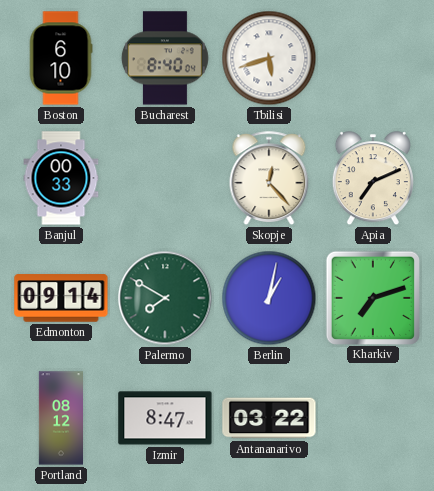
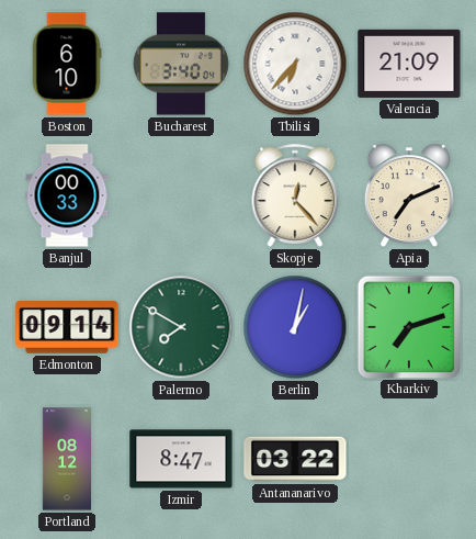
Bucharest: 8:40 -> 3:40
Tbilisi: 5:42 -> 6:37
Valencia: none -> 21:09
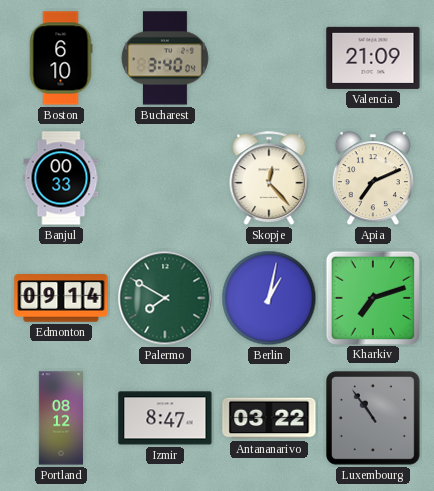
Tbilisi: 6:37 -> none
Luxembourg: none -> 10:54
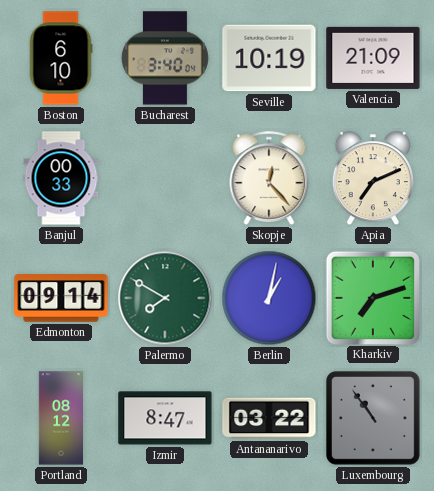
Seville: none -> 10:19
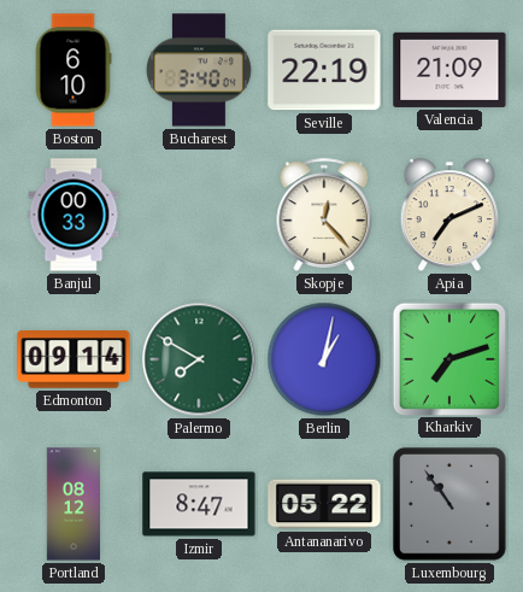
Seville: 10:19 -> 22:19
Antananarivo: 03:22 -> 05:22
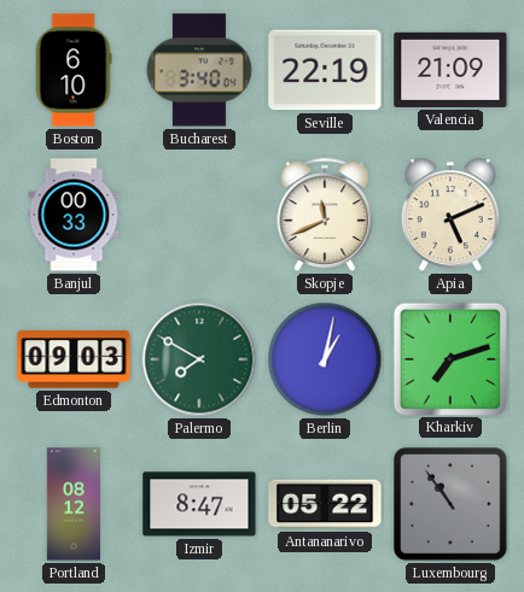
Skopje: 12:23 -> 11:41
Apia: 7:11 -> 5:11
Edmonton: 09:14 -> 09:03
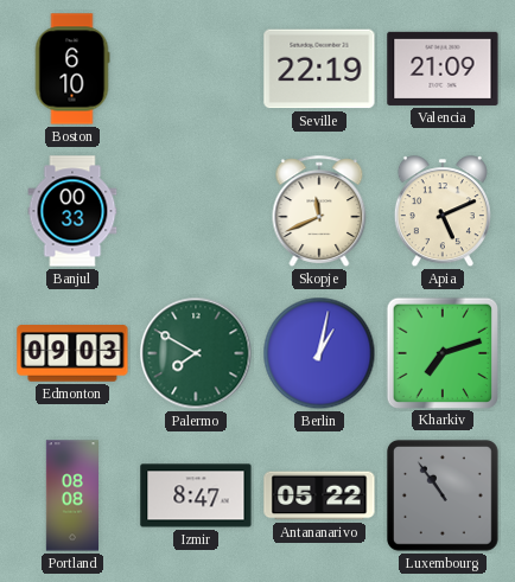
Bucharest: 3:40 -> none
Portland: 08:12 -> 08:08
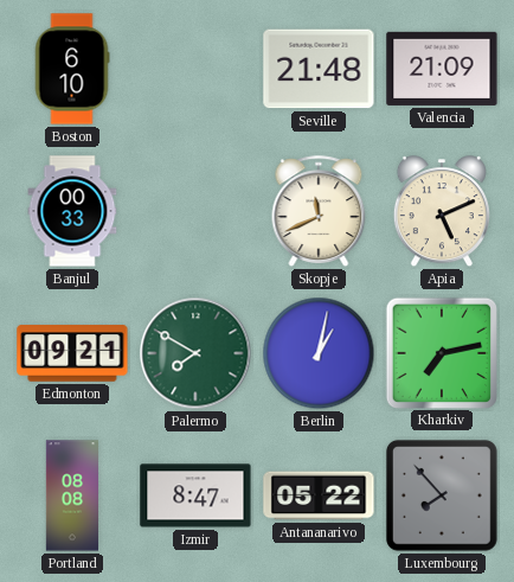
Seville: 22:19 -> 21:48
Edmonton: 09:03 -> 09:21
Kharkiv: 7:12 -> 7:13
Luxembourg: 10:54 -> 7:53
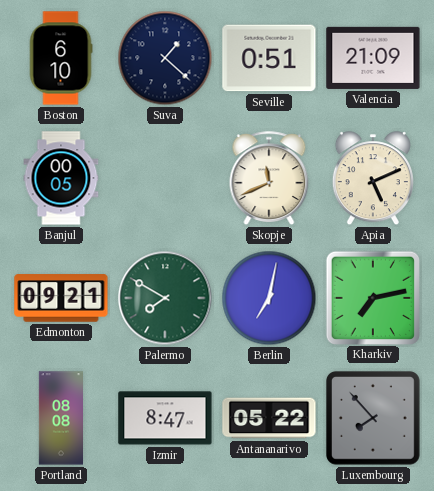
Suva: none -> 1:22
Seville: 21:48 -> 0:51
Banjul: 00:33 -> 00:05
Berlin: 1:02 -> 7:02
